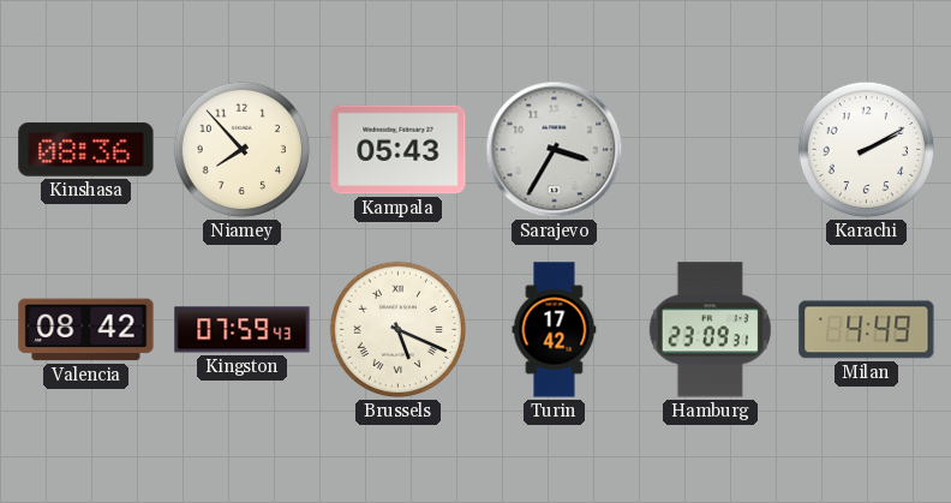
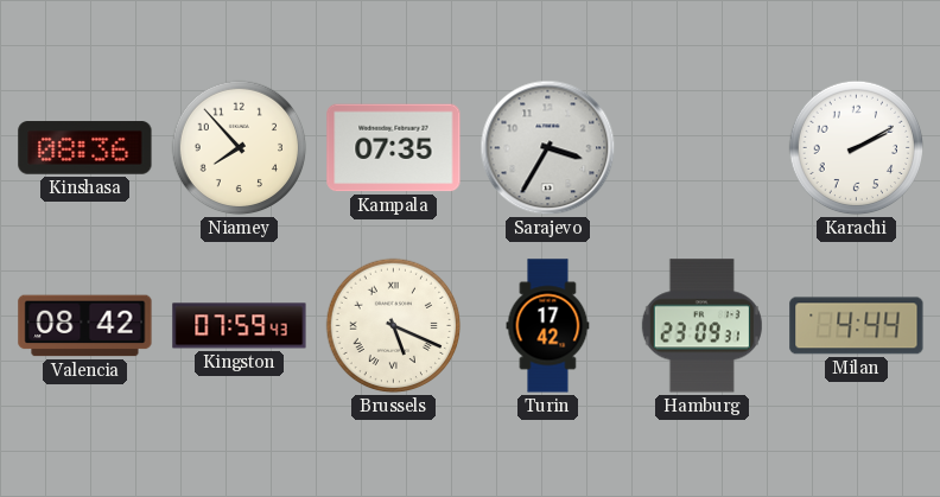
Kampala: 05:43 -> 07:35
Milan: 4:49 -> 4:44
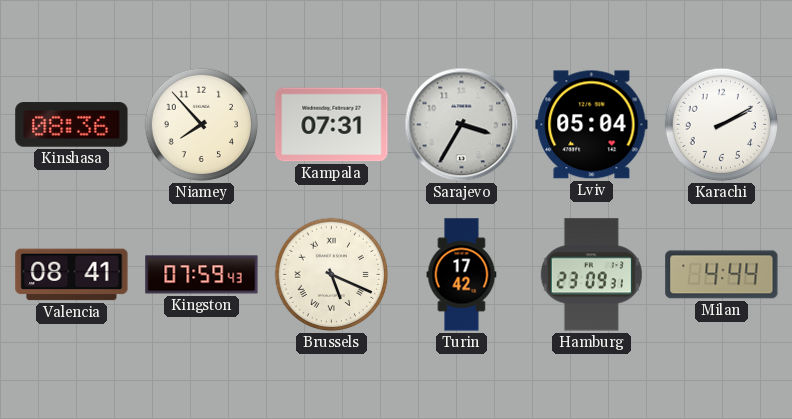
Kampala: 07:35 -> 07:31
Lviv: none -> 05:04
Valencia: 08:42 -> 08:41
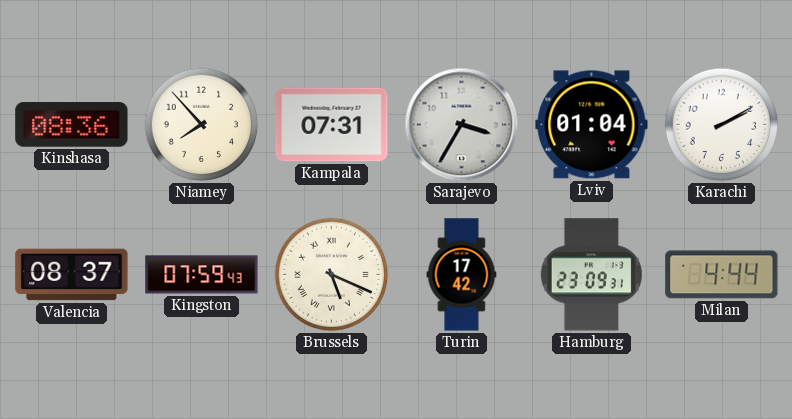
Lviv: 05:04 -> 01:04
Valencia: 08:41 -> 08:37
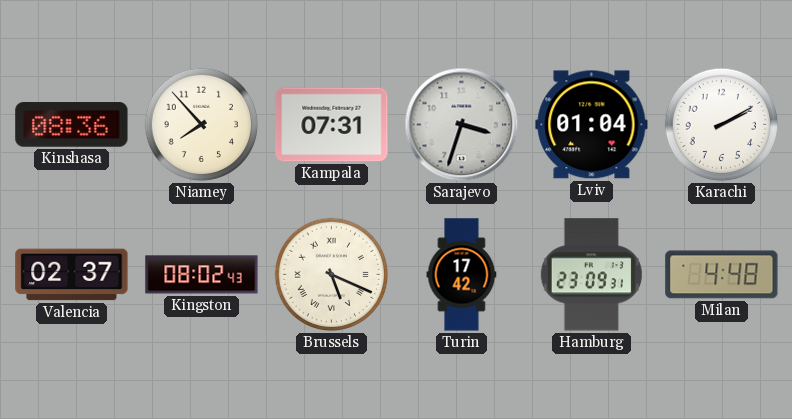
Sarajevo: 3:35 -> 3:33
Valencia: 08:37 -> 02:37
Kingston: 07:59 -> 08:02
Milan: 4:44 -> 4:48
